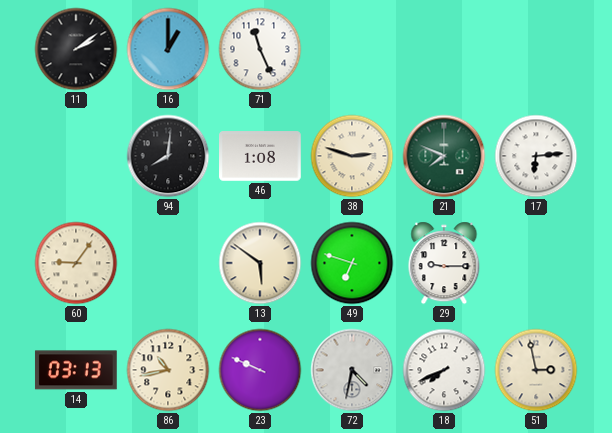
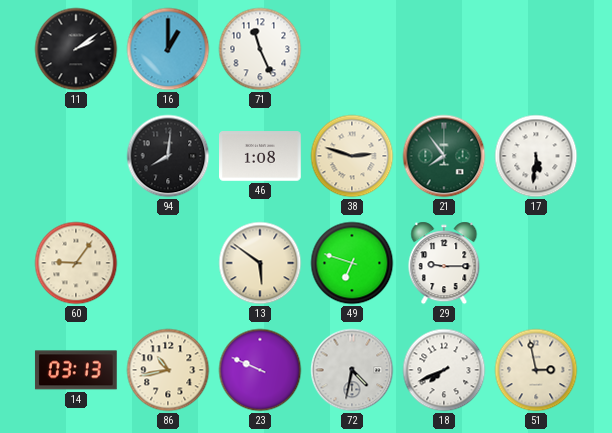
21: 7:49 -> 7:54
17: 6:14 -> 5:31
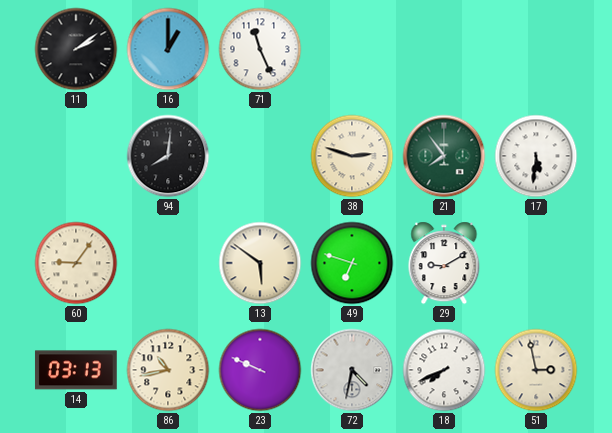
46: 1:08 -> none
29: 9:15 -> 9:10
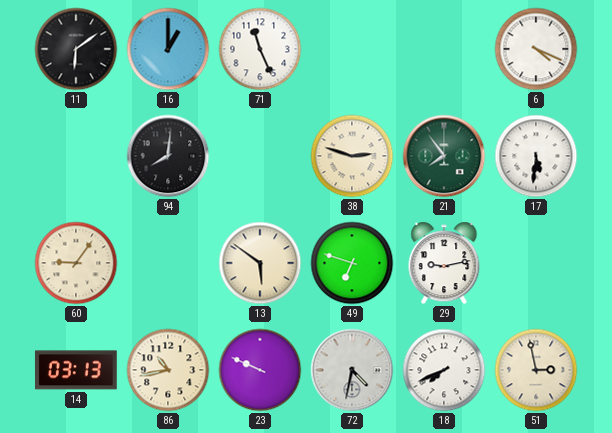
11: 2:09 -> 6:09
6: none -> 4:19
29: 9:10 -> 9:13
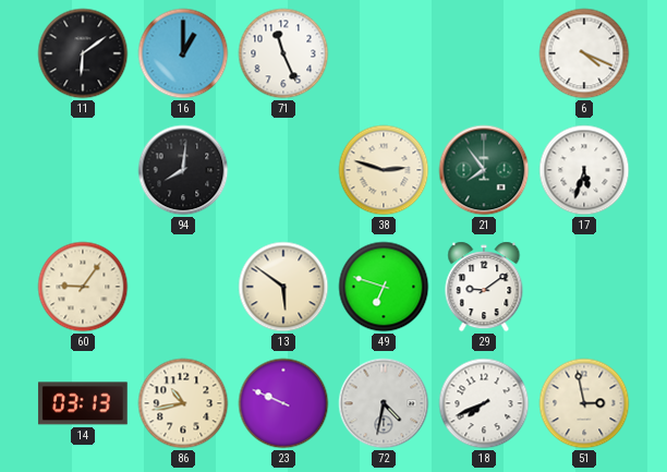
17: 5:31 -> 5:33
29: 9:13 -> 9:09
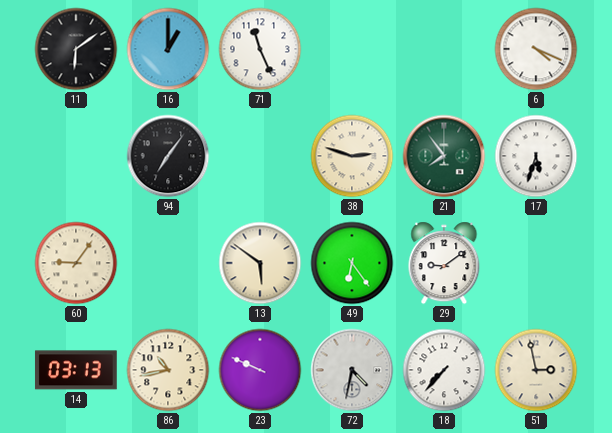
94: 8:01 -> 7:06
49: 6:48 -> 6:24
18: 7:41 -> 7:37
